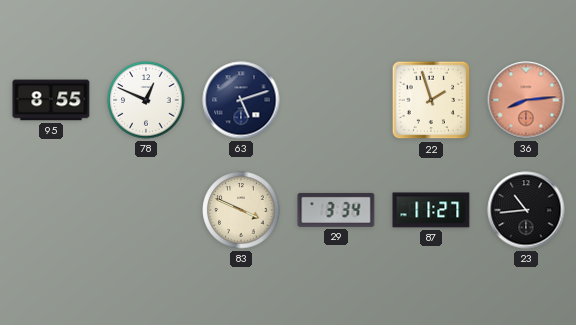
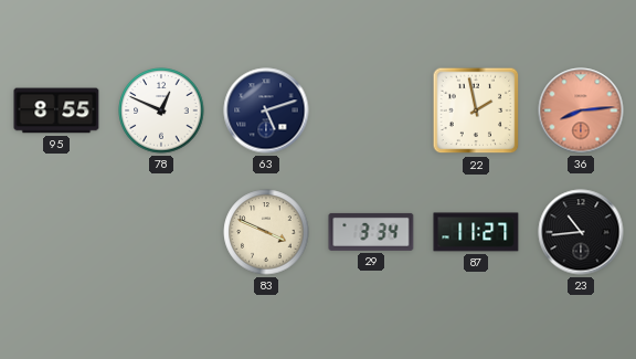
22: 1:57 -> 1:58
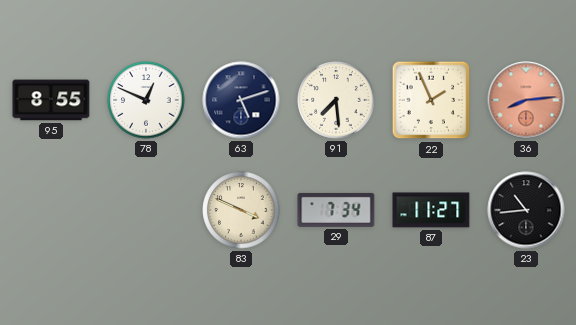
91: none -> 7:29
22: 1:58 -> 1:56
29: 3:34 -> 7:34
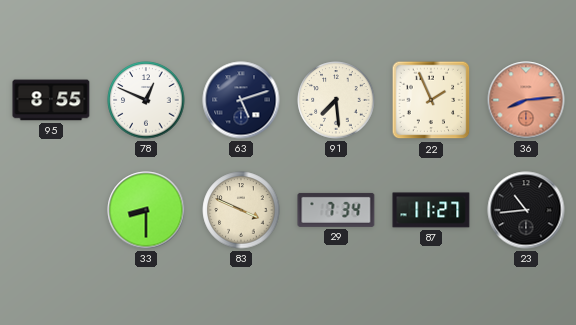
33: none -> 8:30
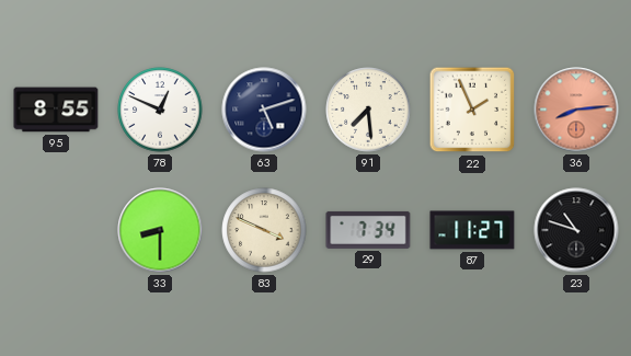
23: 10:44 -> 10:48
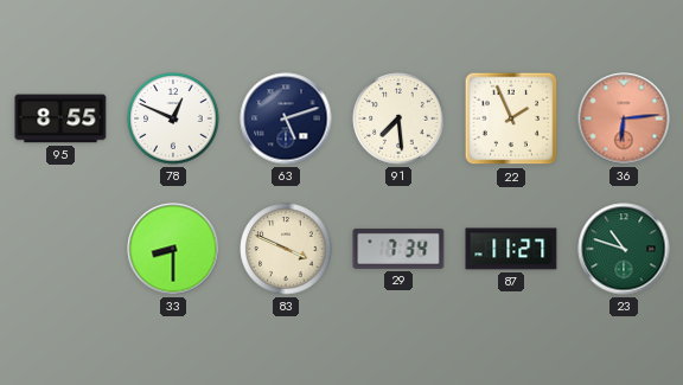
36: 8:14 -> 6:14
23 dial: black -> green
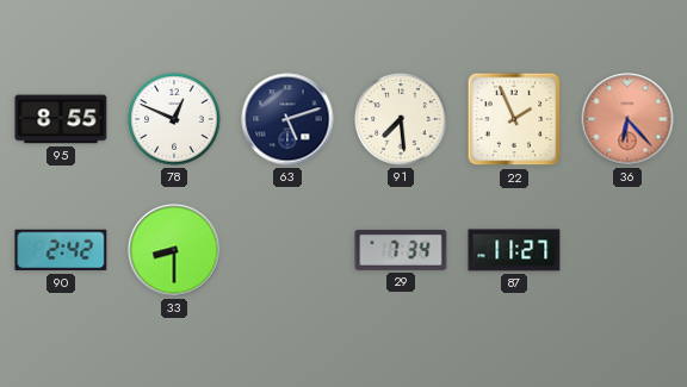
36: 6:14 -> 6:23
90: none -> 2:42
83: 3:49 -> none
23: 10:48 -> none
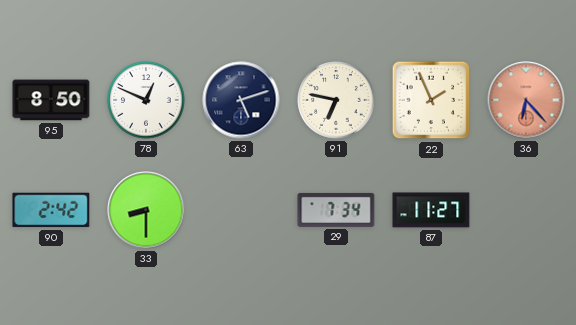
95: 8:55 -> 8:50
91: 7:29 -> 6:47
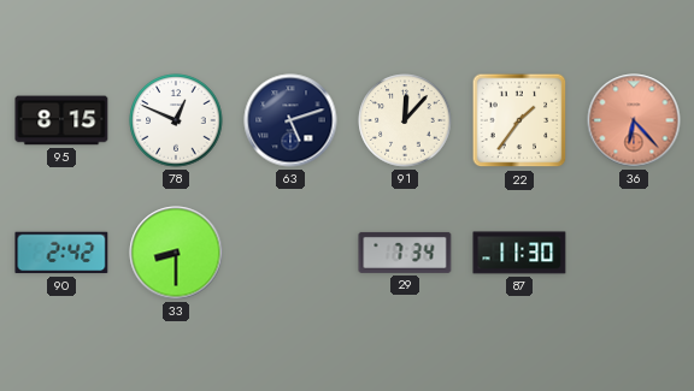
95: 8:50 -> 8:15
91: 6:47 -> 12:07
22: 1:56 -> 1:36
87: 11:27 -> 11:30
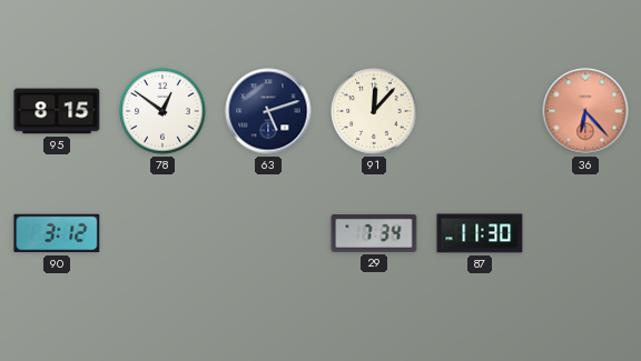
78: 12:49 -> 12:51
22: 1:36 -> none
90: 2:42 -> 3:12
33: 8:30 -> none
